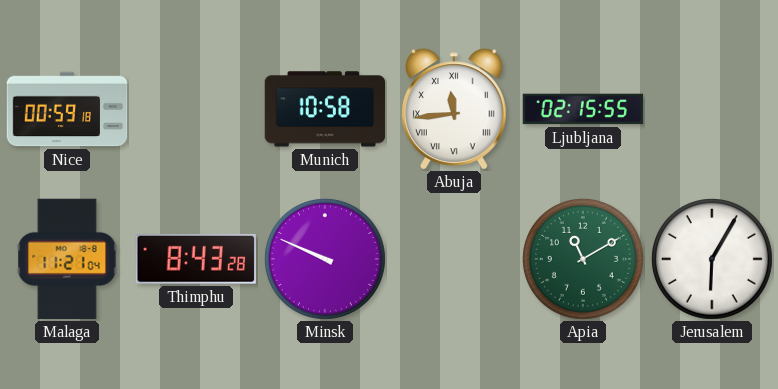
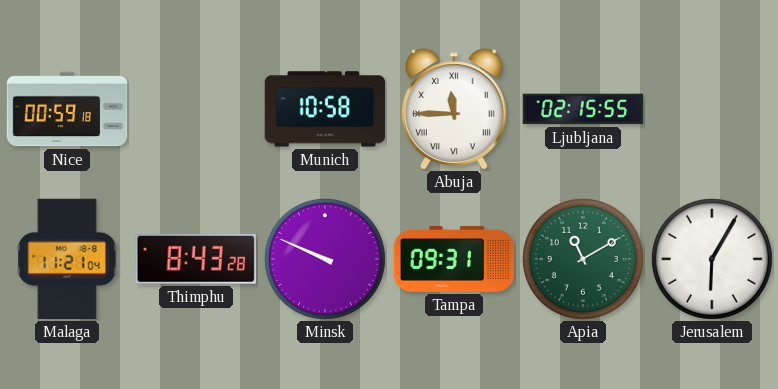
Abuja: 11:44 -> 11:45
Tampa: none -> 09:31
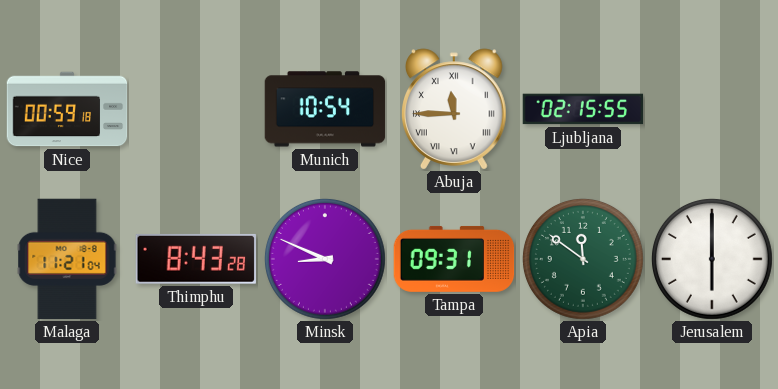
Munich: 10:58 -> 10:54
Minsk: 9:49 -> 8:49
Apia: 11:10 -> 11:51
Jerusalem: 6:05 -> 6:00
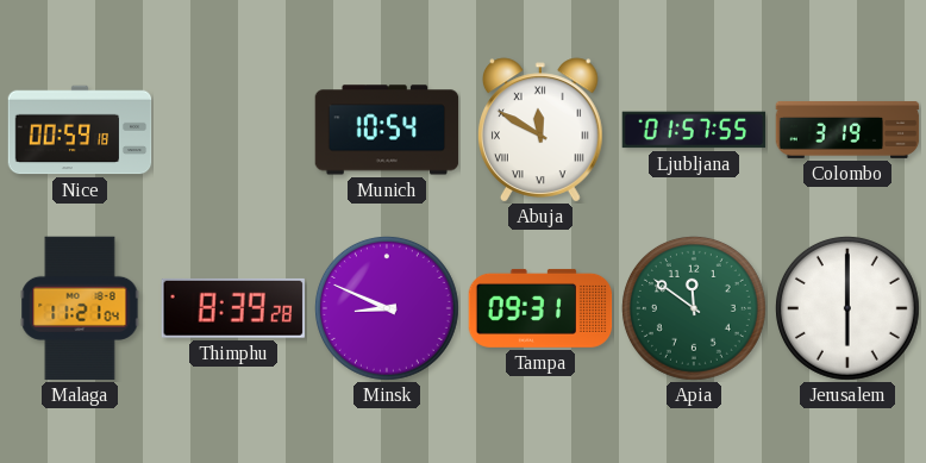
Abuja: 11:45 -> 11:50
Ljubljana: 02:15 -> 01:57
Colombo: none -> 3:19
Thimphu: 8:43 -> 8:39
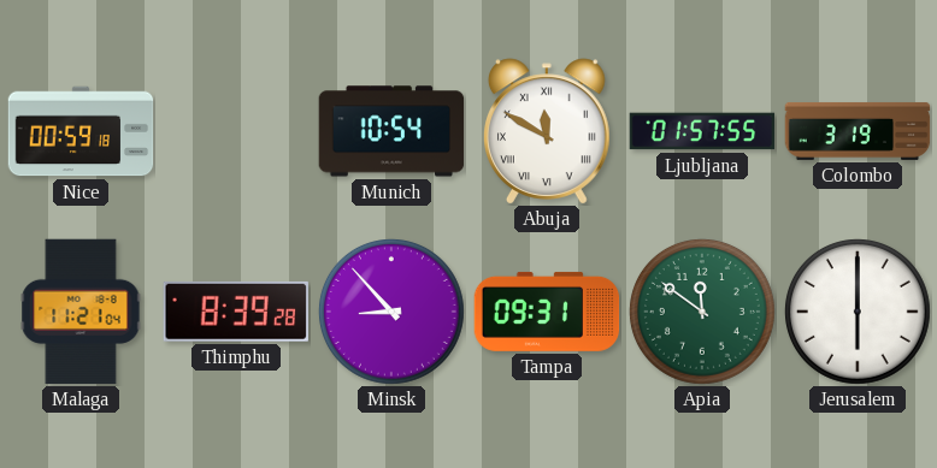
Minsk: 8:49 -> 8:53
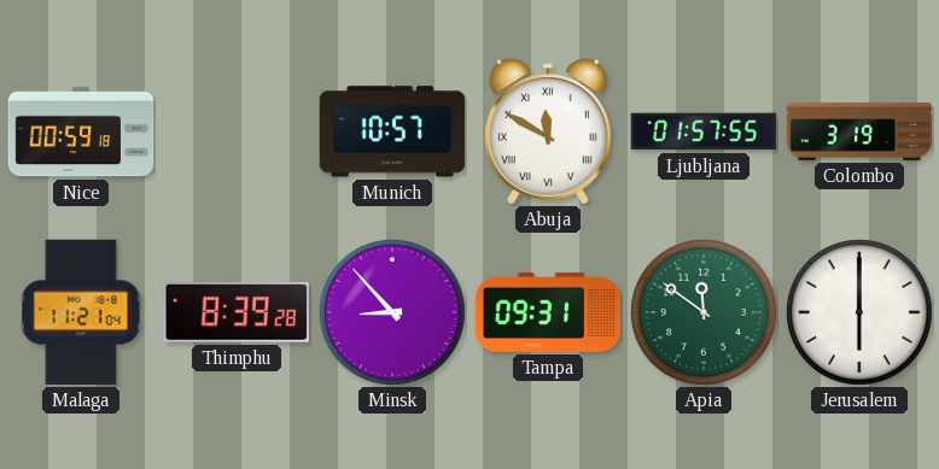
Munich: 10:54 -> 10:57
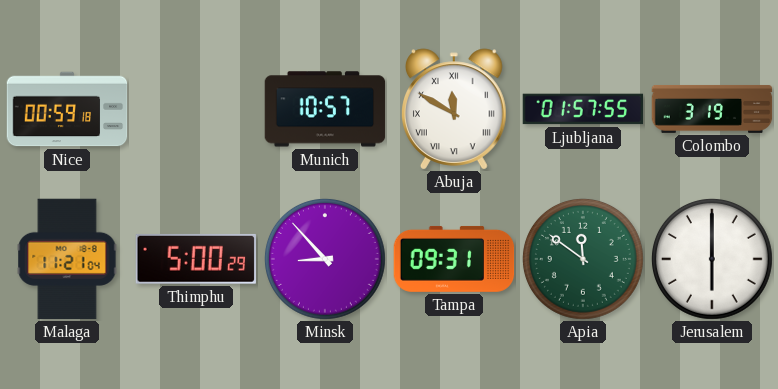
Thimphu: 8:39 -> 5:00
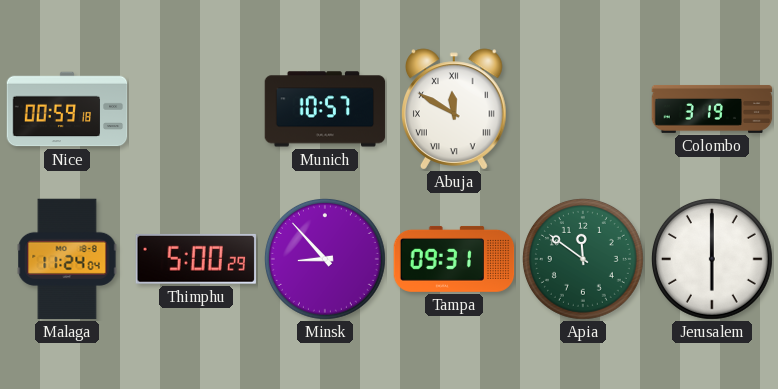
Ljubljana: 01:57 -> none
Malaga: 11:21 -> 11:24
